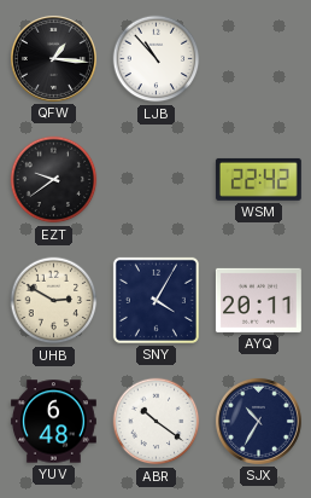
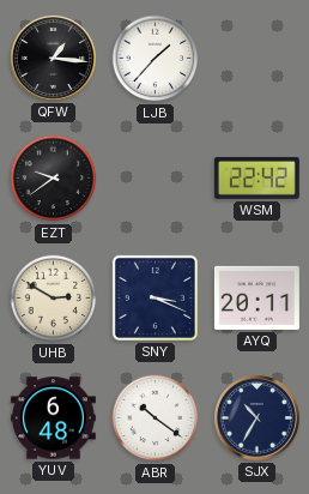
LJB: 10:53 -> 1:37
SNY: 4:05 -> 3:19
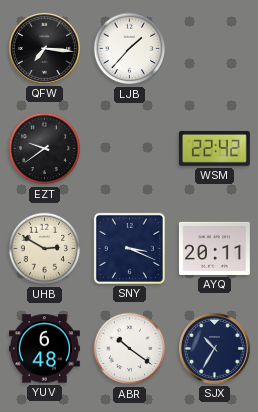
QFW: 1:16 -> 7:16
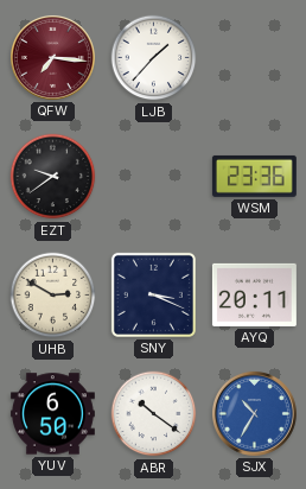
QFW dial: black -> burgundy
WSM: 22:42 -> 23:36
YUV: 6:48 -> 6:50
SJX dial: navy -> blue
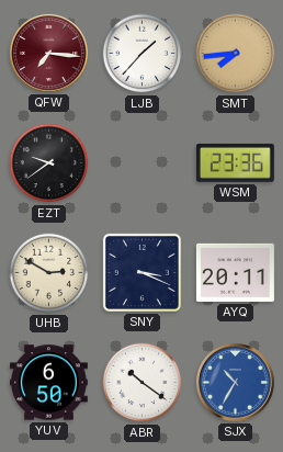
SMT: none -> 7:44
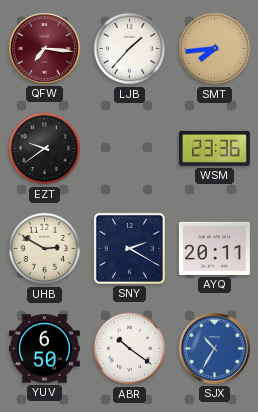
SNY: 3:19 -> 2:20
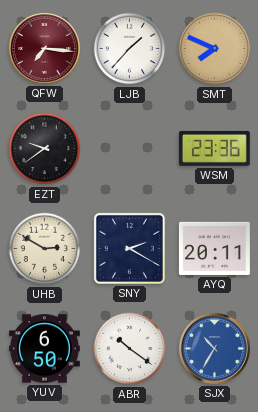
SMT: 7:44 -> 7:49
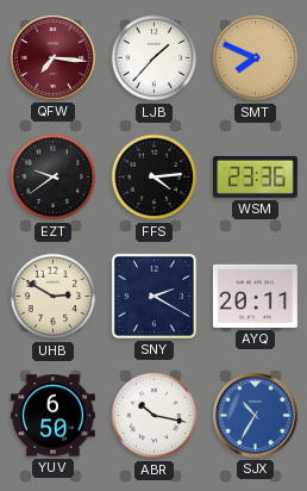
FFS: none -> 4:14
ABR: 10:21 -> 10:17
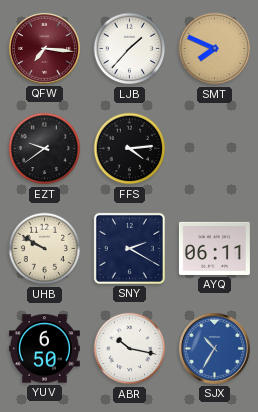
WSM: 23:36 -> none
UHB: 2:50 -> 9:50
AYQ: 20:11 -> 06:11
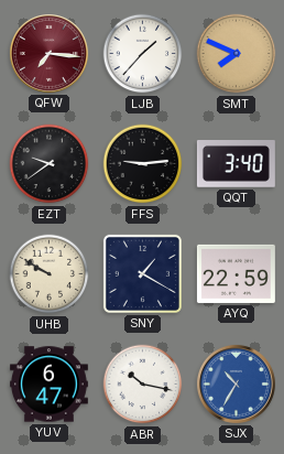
FFS: 4:14 -> 9:14
QQT: none -> 3:40
SNY: 2:20 -> 1:20
AYQ: 06:11 -> 22:59
YUV: 6:50 -> 6:47
